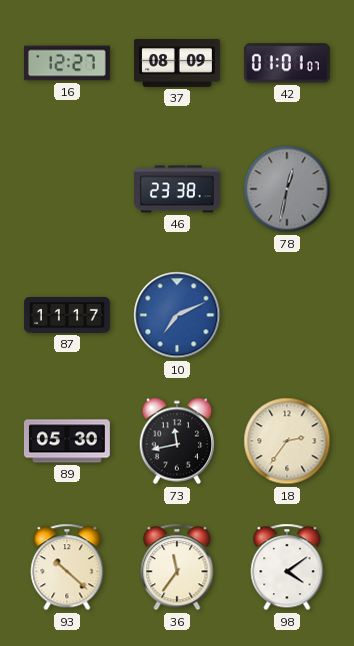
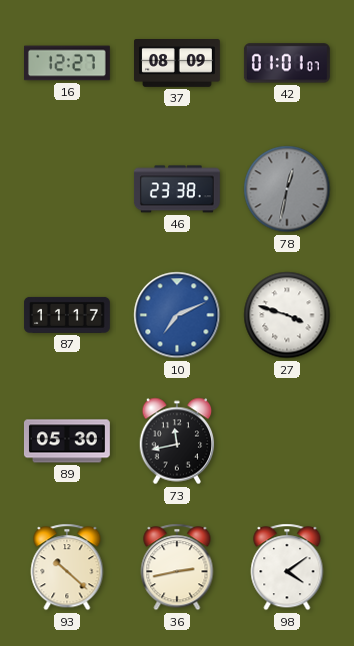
27: none -> 3:48
18: 2:36 -> none
36: 11:36 -> 2:43
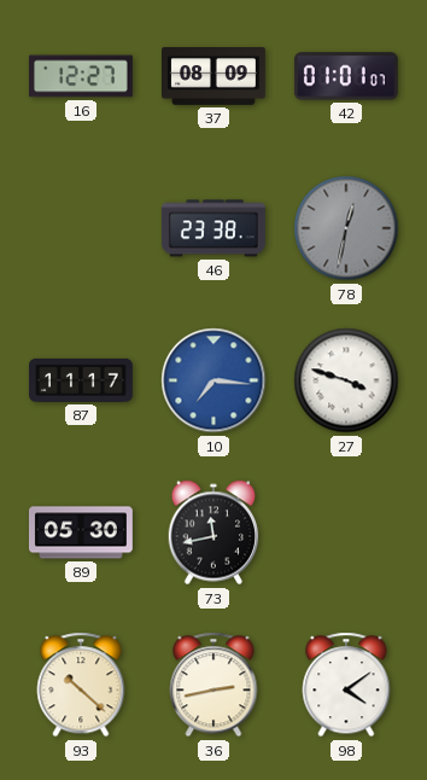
10: 7:11 -> 7:16
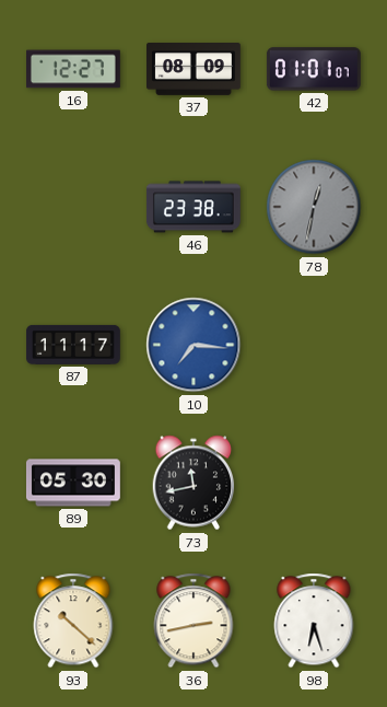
27: 3:48 -> none
98: 4:09 -> 6:27
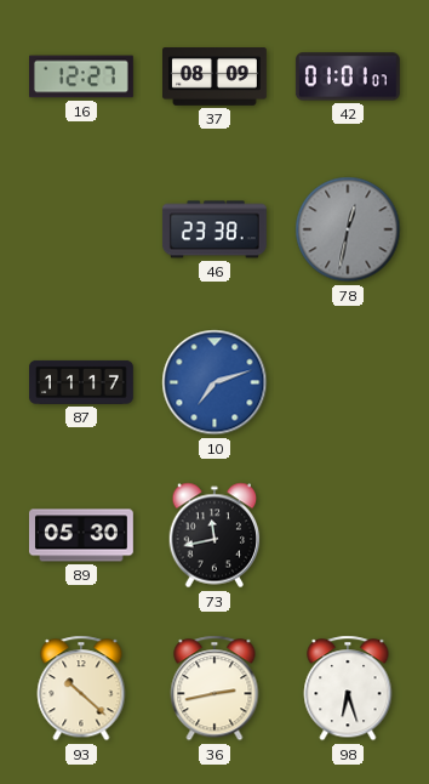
10: 7:16 -> 7:12
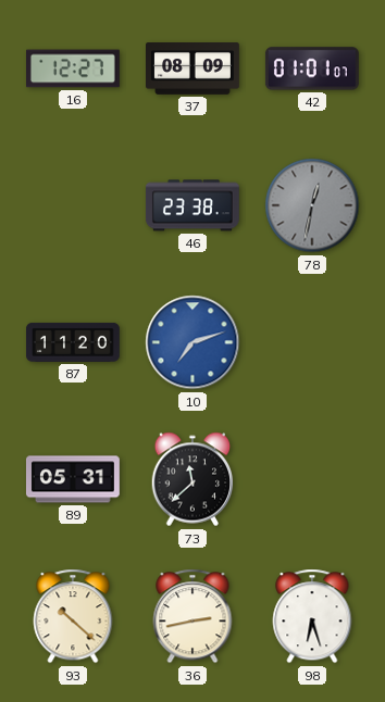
87: 11:17 -> 11:20
89: 05:30 -> 05:31
73: 11:43 -> 11:38
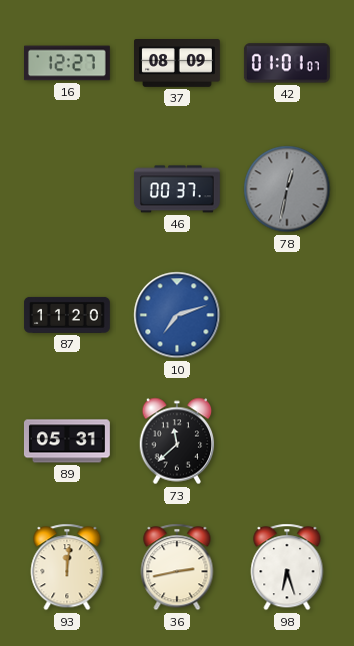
46: 23:38 -> 00:37
93: 10:22 -> 12:01
